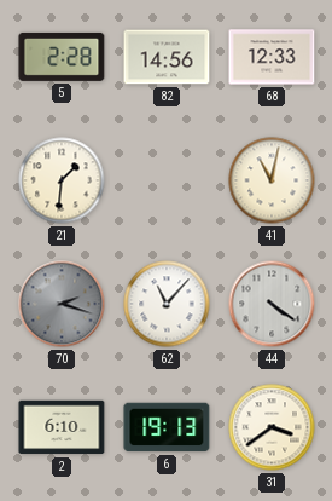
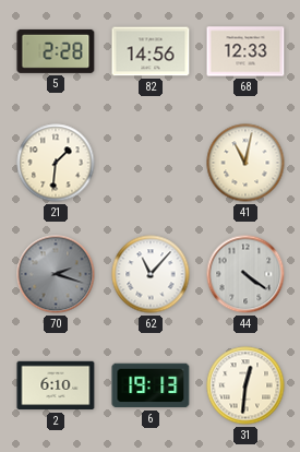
31: 3:39 -> 12:31
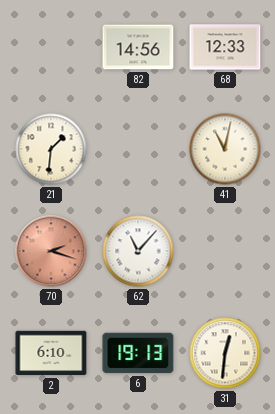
5: 2:28 -> none
70 dial: grey -> salmon
44: 4:21 -> none
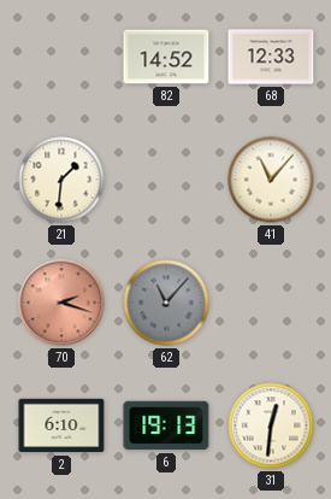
82: 14:56 -> 14:52
41: 11:02 -> 11:07
62 dial: white -> grey
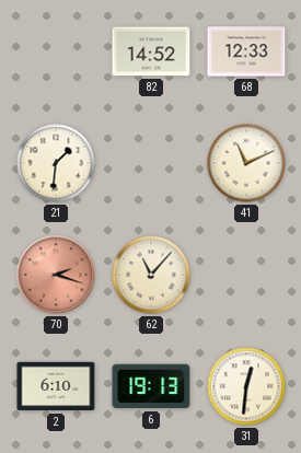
41: 11:07 -> 11:11
62 dial: grey -> cream
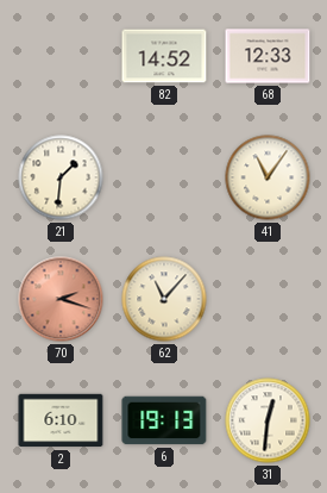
41: 11:11 -> 11:06
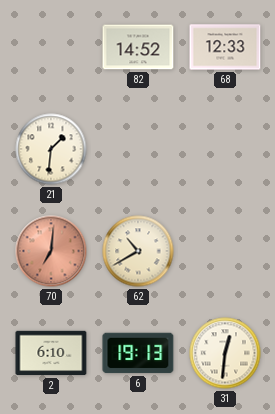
41: 11:06 -> none
70: 2:18 -> 7:01
62: 11:07 -> 10:40
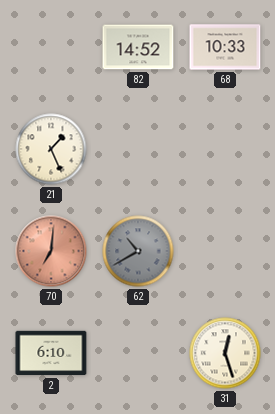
68: 12:33 -> 10:33
21: 1:31 -> 1:26
62 dial: cream -> grey
6: 19:13 -> none
31: 12:31 -> 12:27
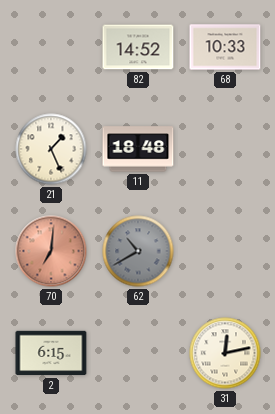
11: none -> 18:48
2: 6:10 -> 6:15
31: 12:27 -> 12:13
